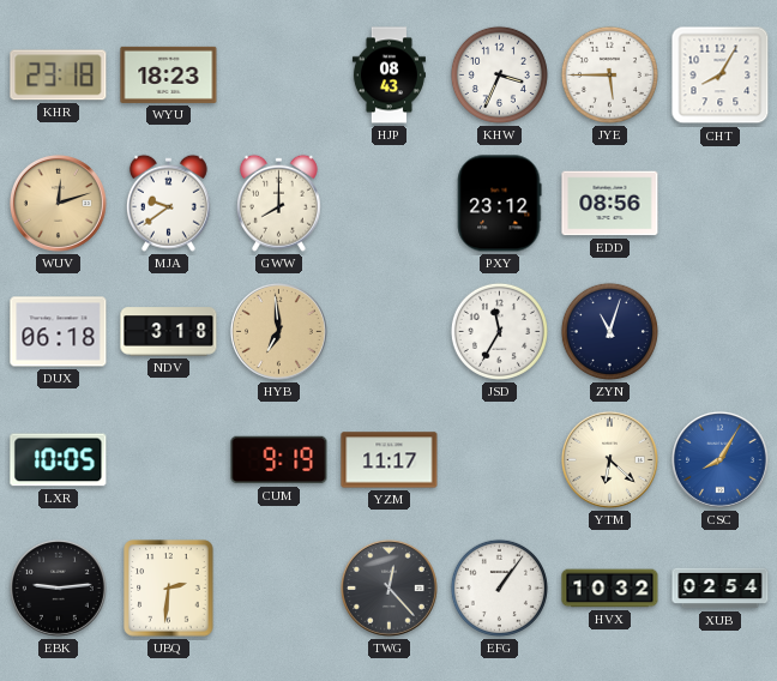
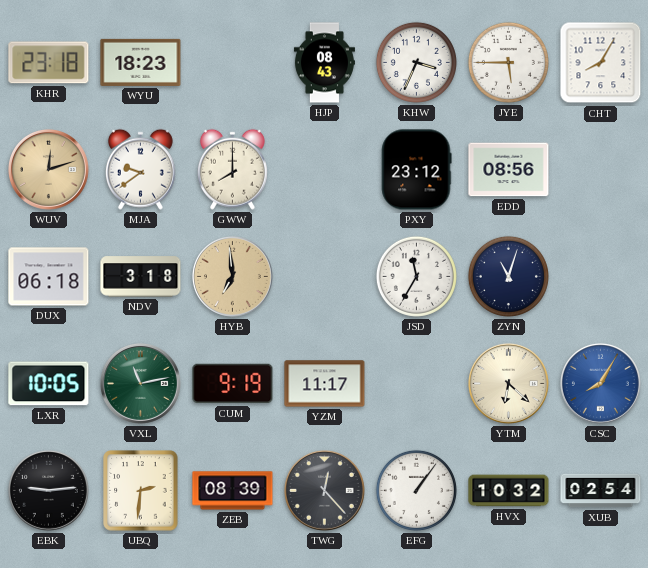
VXL: none -> 11:13
ZEB: none -> 08:39
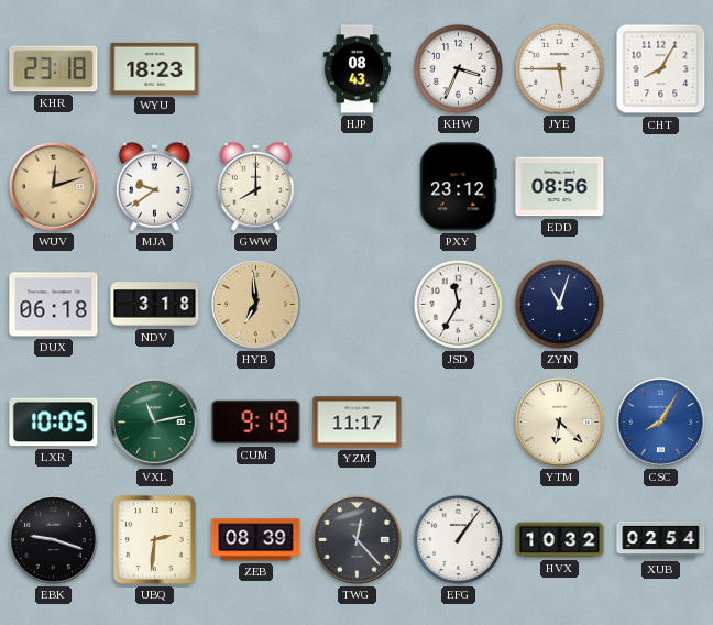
EBK: 9:14 -> 9:18
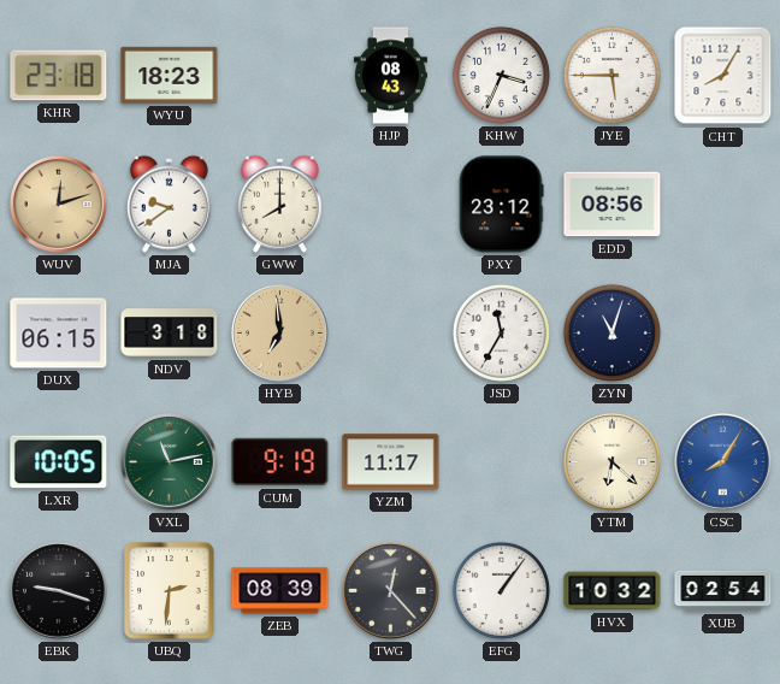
DUX: 06:18 -> 06:15
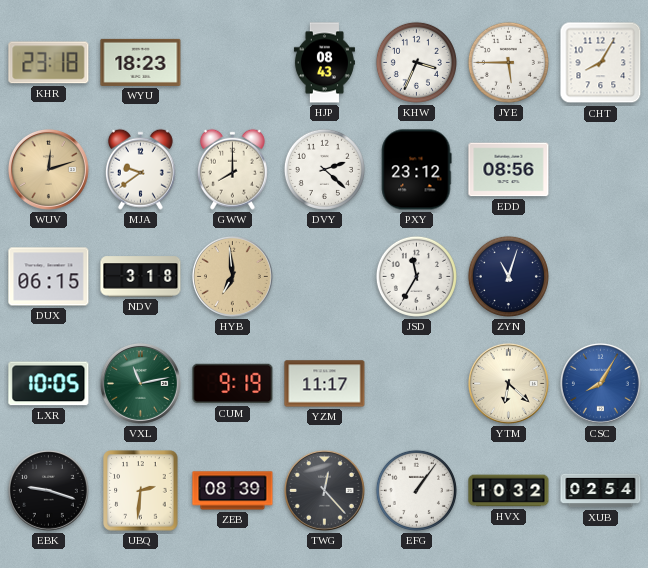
DVY: none -> 2:22
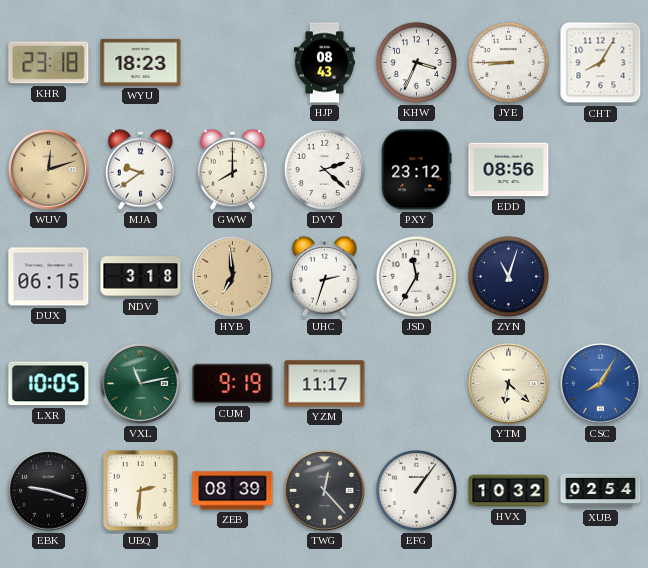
JYE: 5:45 -> 8:45
UHC: none -> 2:33
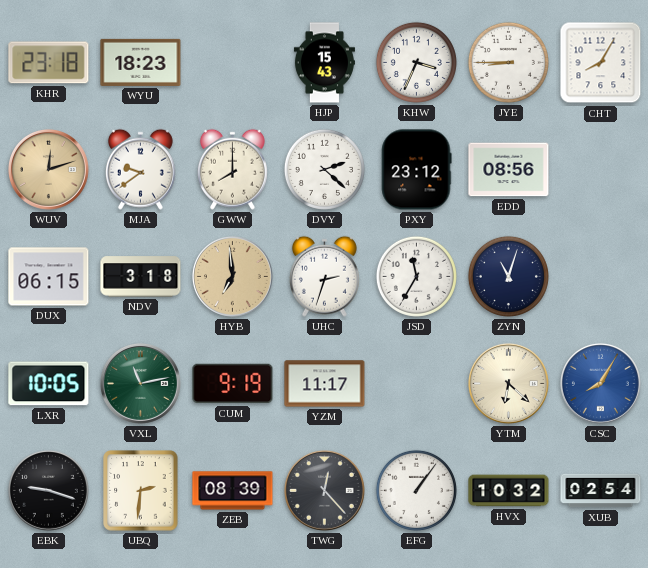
HJP: 08:43 -> 15:43
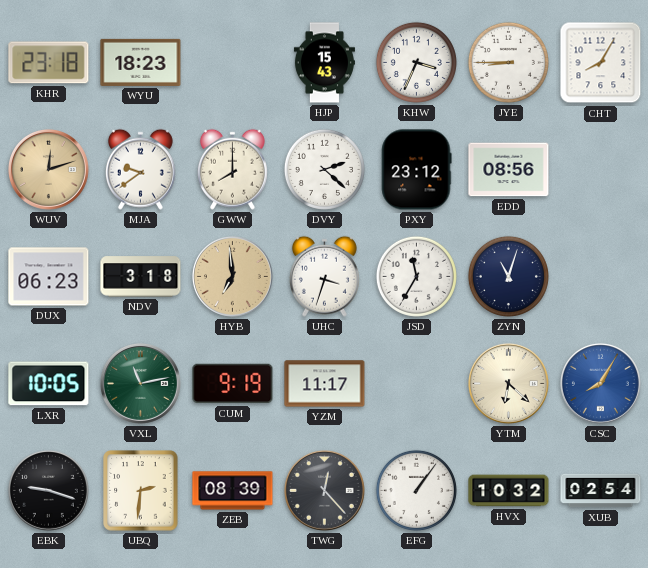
DUX: 06:15 -> 06:23
UHC: 2:33 -> 3:33
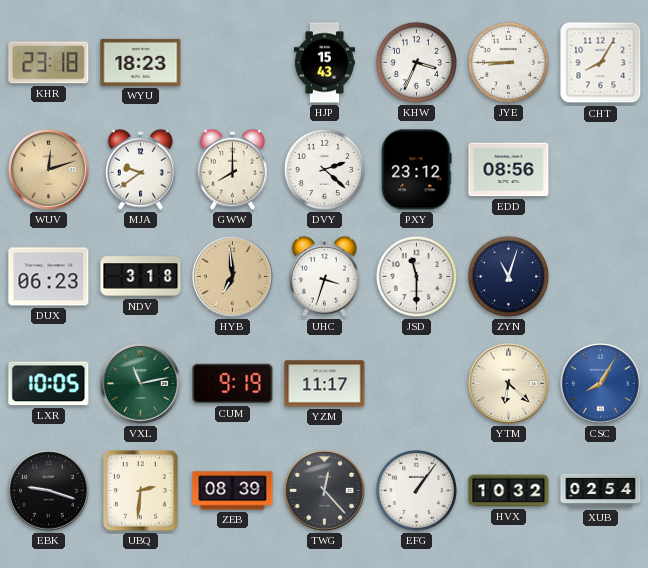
JSD: 11:35 -> 11:30
